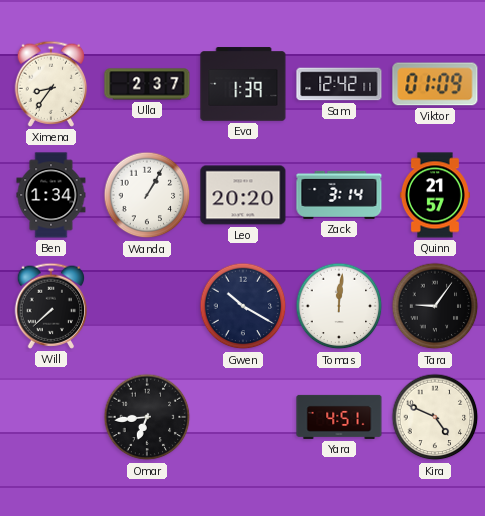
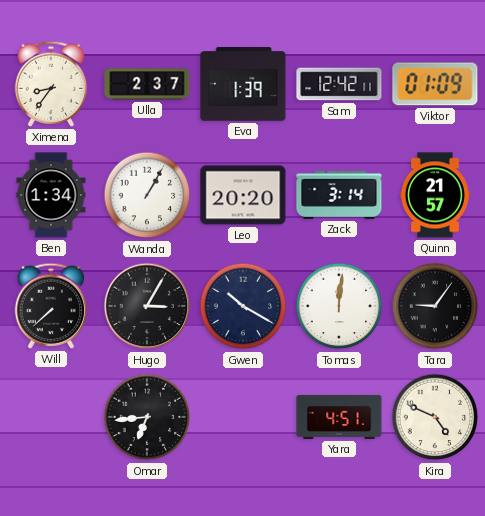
Hugo: none -> 3:05
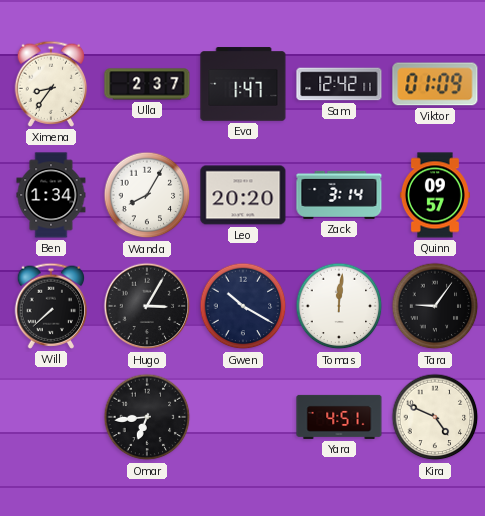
Eva: 1:39 -> 1:47
Wanda: 1:05 -> 8:05
Quinn: 21:57 -> 09:57
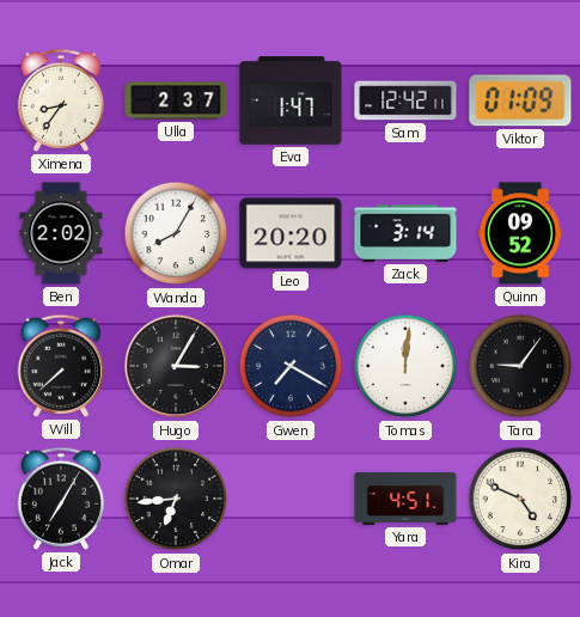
Ben: 1:34 -> 2:02
Quinn: 09:57 -> 09:52
Gwen: 10:20 -> 7:20
Jack: none -> 7:05
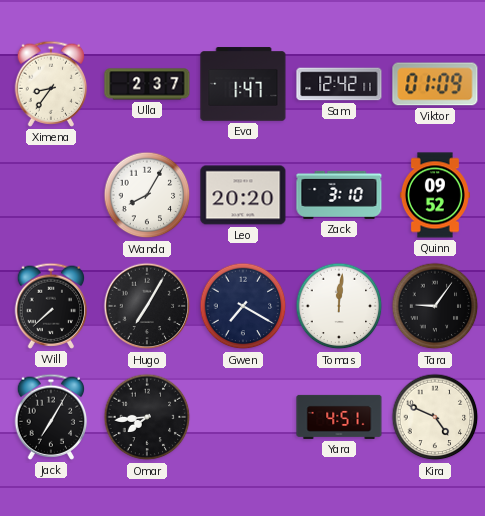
Ben: 2:02 -> none
Zack: 3:14 -> 3:10
Hugo: 3:05 -> 7:05
Omar: 6:44 -> 7:44
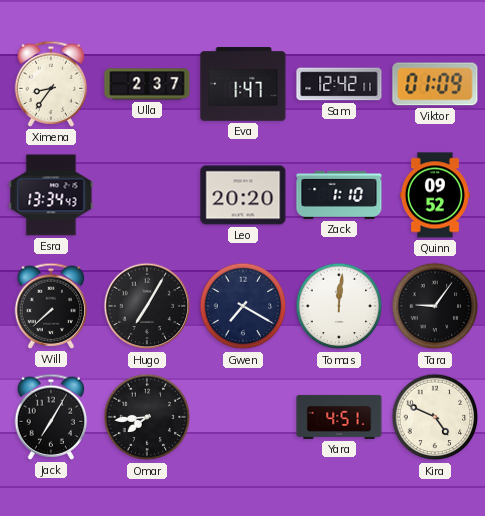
Esra: none -> 13:34
Wanda: 8:05 -> none
Zack: 3:10 -> 1:10
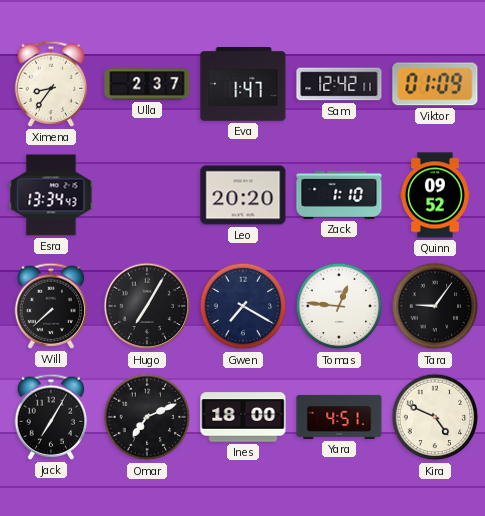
Tomas: 12:01 -> 12:46
Omar: 7:44 -> 7:11
Ines: none -> 18:00
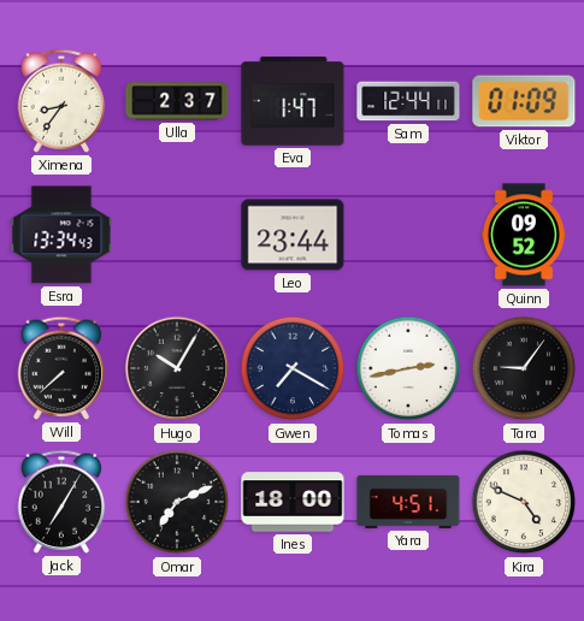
Sam: 12:42 -> 12:44
Leo: 20:20 -> 23:44
Zack: 1:10 -> none
Hugo: 7:05 -> 10:05
Tomas: 12:46 -> 2:43
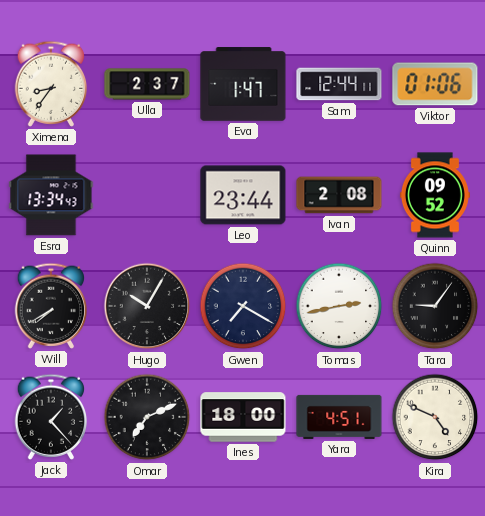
Viktor: 01:09 -> 01:06
Ivan: none -> 2:08
Will: 7:38 -> 7:40
Jack: 7:05 -> 1:23
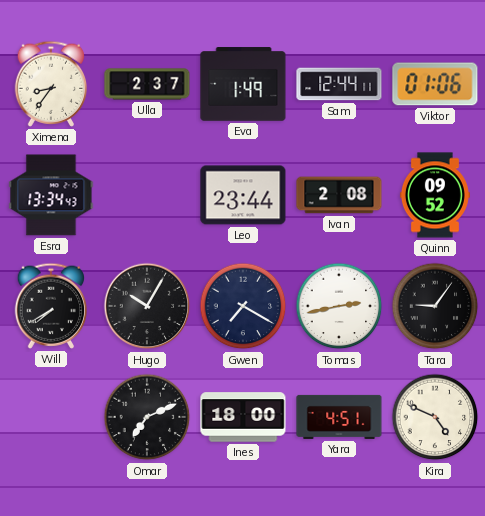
Eva: 1:47 -> 1:49
Jack: 1:23 -> none
